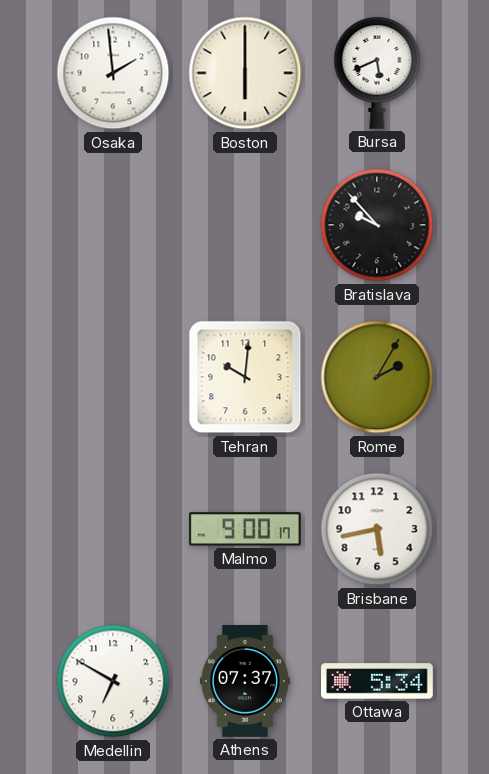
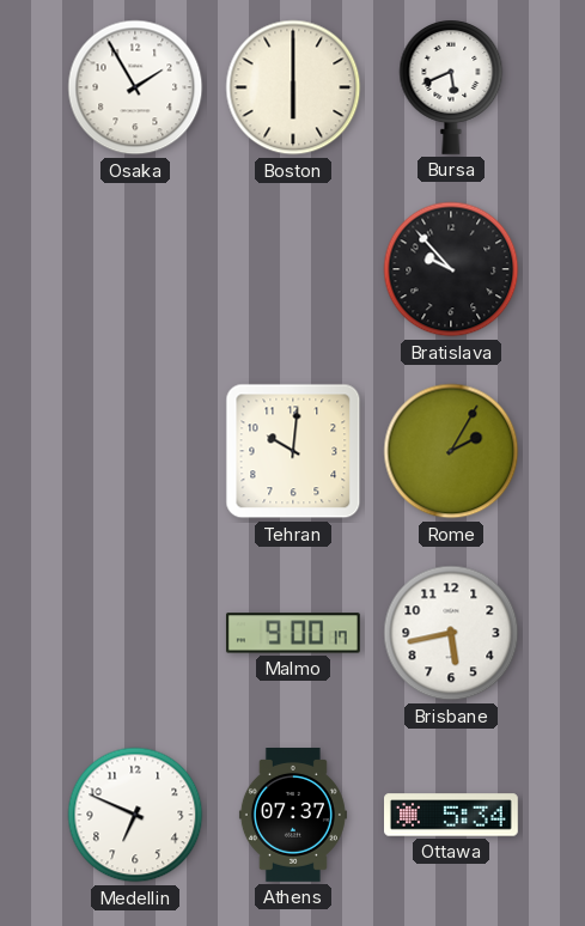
Osaka: 1:59 -> 1:55
Medellin: 6:50 -> 6:49
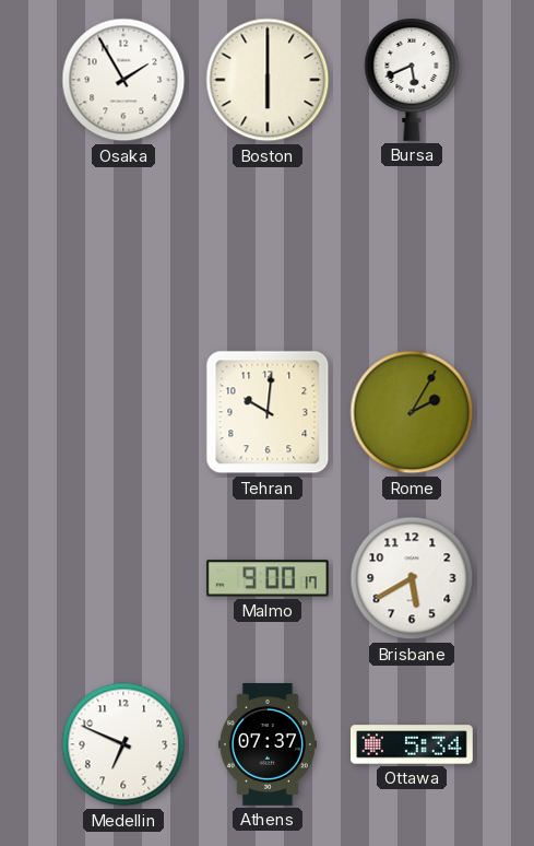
Bratislava: 9:53 -> none
Brisbane: 5:43 -> 5:40
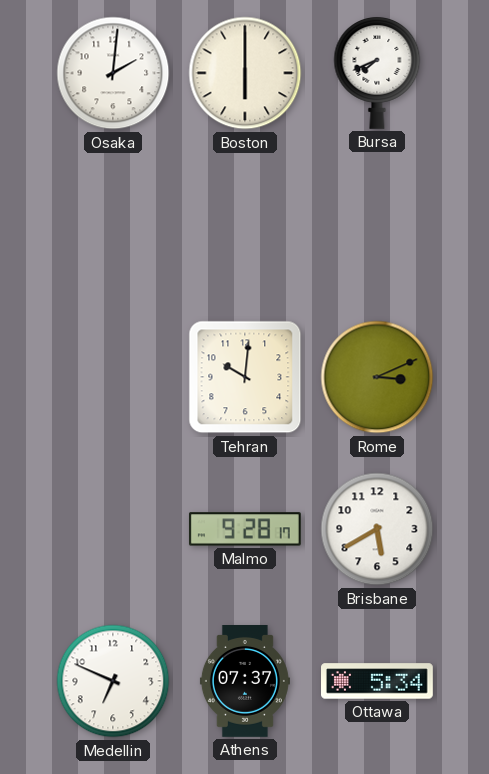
Osaka: 1:55 -> 2:01
Bursa: 5:41 -> 7:41
Rome: 2:05 -> 3:11
Malmo: 9:00 -> 9:28
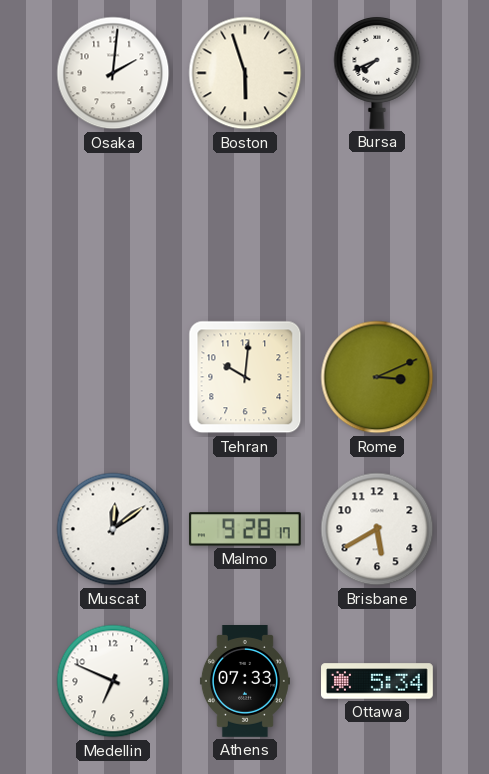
Boston: 6:00 -> 5:57
Muscat: none -> 12:09
Athens: 07:37 -> 07:33
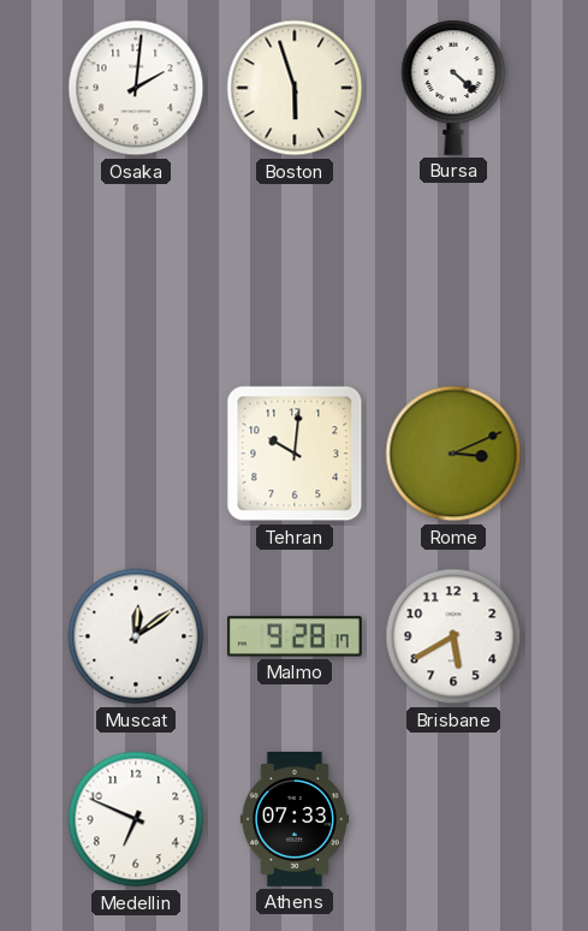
Bursa: 7:41 -> 4:22
Ottawa: 5:34 -> none
